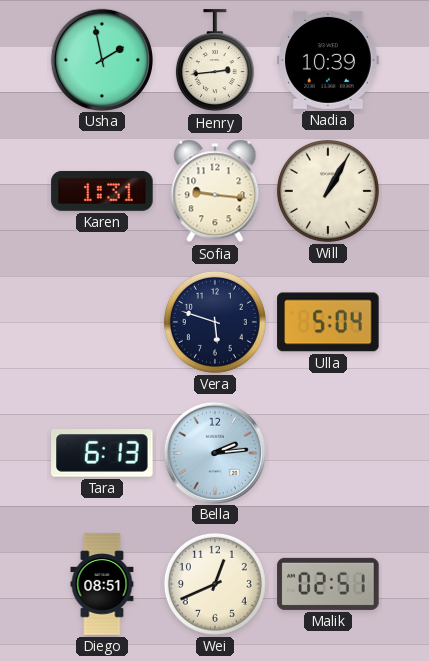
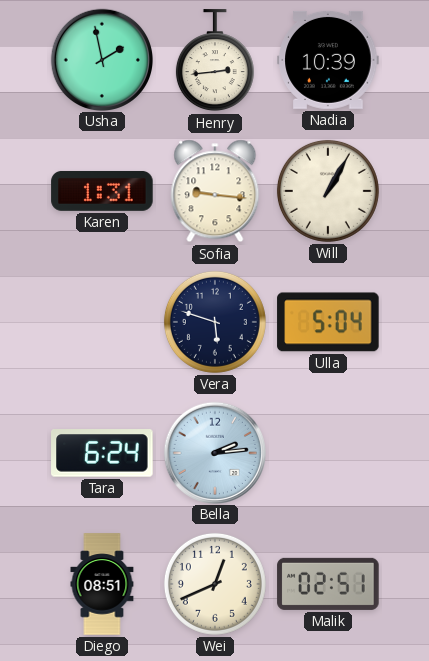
Tara: 6:13 -> 6:24
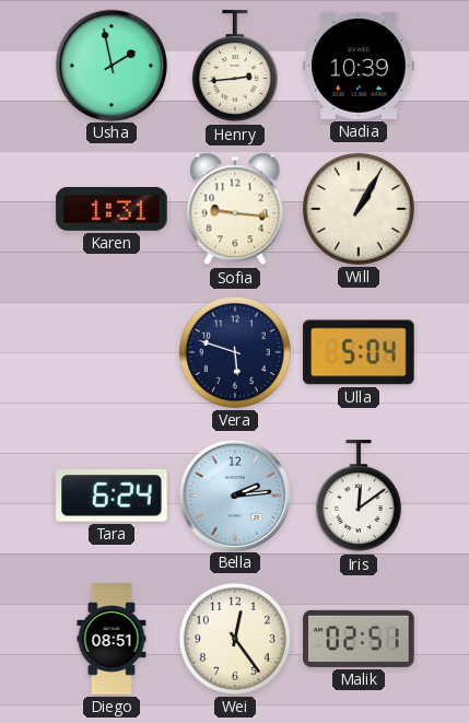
Iris: none -> 12:09
Wei: 12:41 -> 12:24
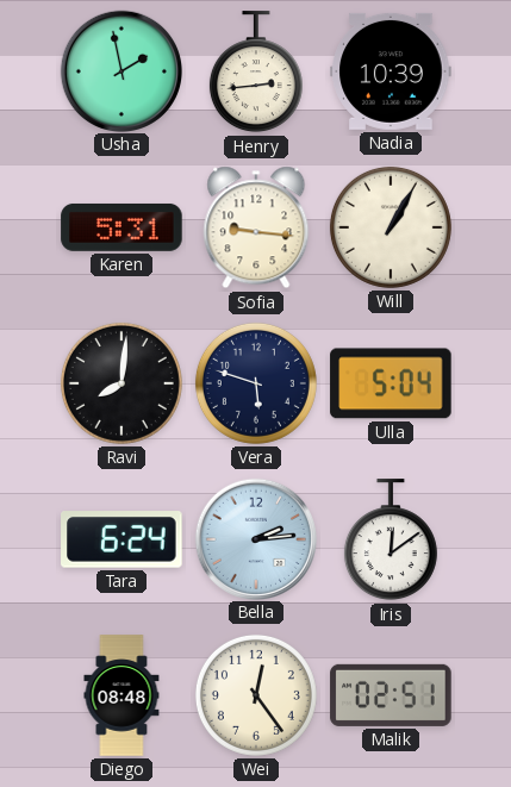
Karen: 1:31 -> 5:31
Ravi: none -> 8:01
Diego: 08:51 -> 08:48
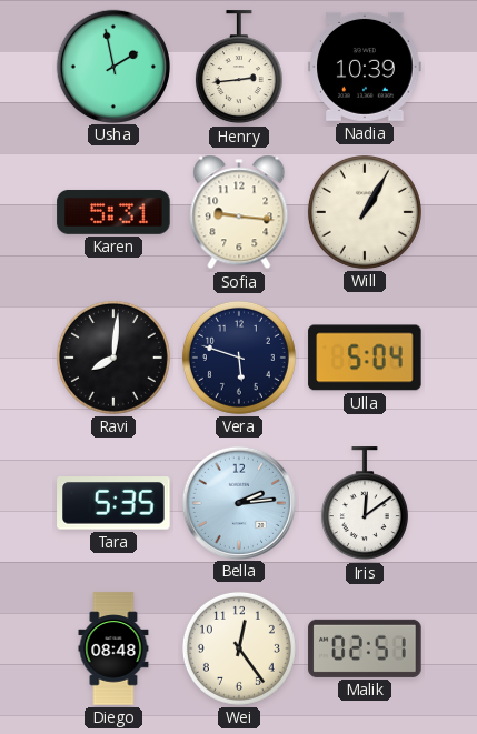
Tara: 6:24 -> 5:35
